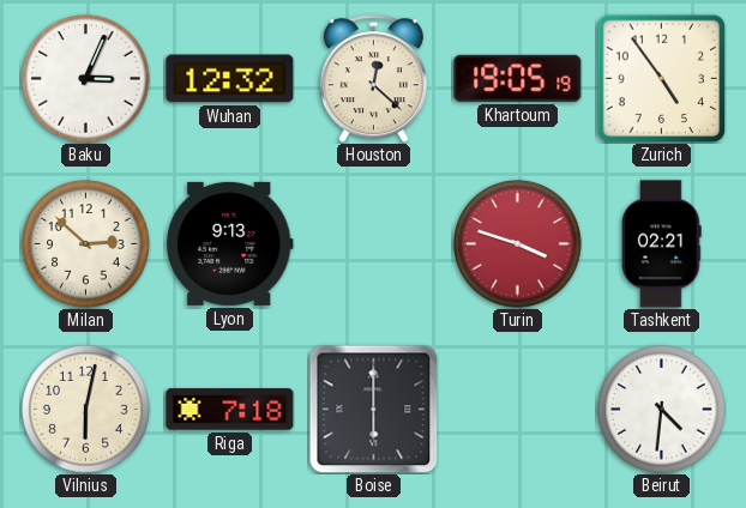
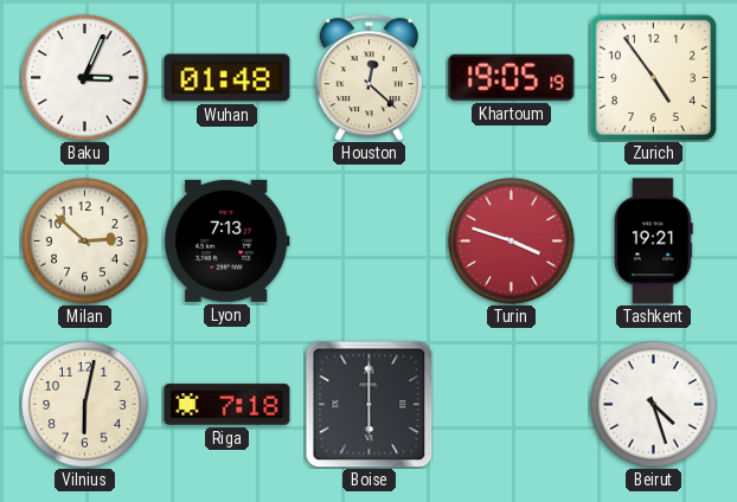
Wuhan: 12:32 -> 01:48
Lyon: 9:13 -> 7:13
Tashkent: 02:21 -> 19:21
Beirut: 4:31 -> 4:27
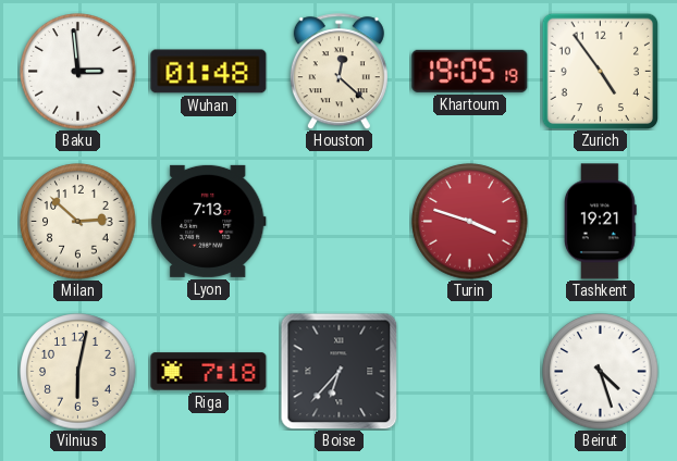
Baku: 3:04 -> 2:59
Boise: 6:00 -> 6:37
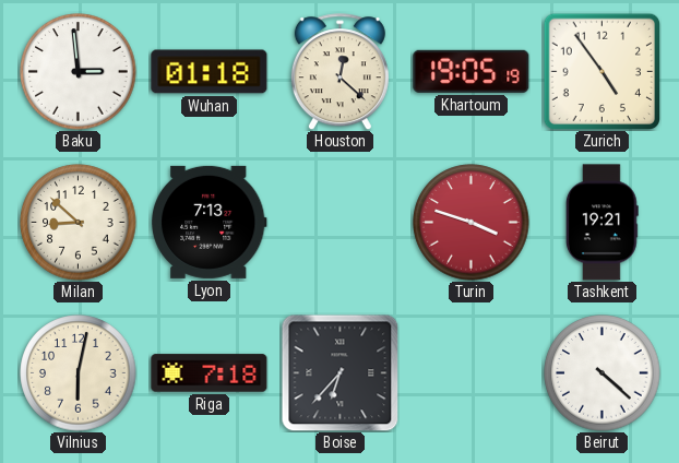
Wuhan: 01:48 -> 01:18
Milan: 2:52 -> 8:52
Beirut: 4:27 -> 4:22
